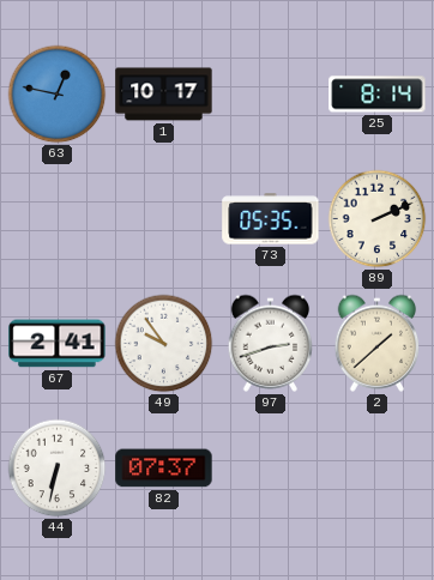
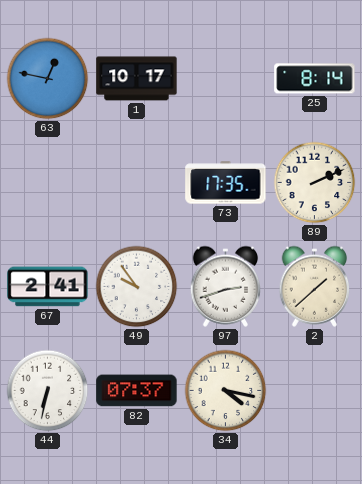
73: 05:35 -> 17:35
34: none -> 4:17
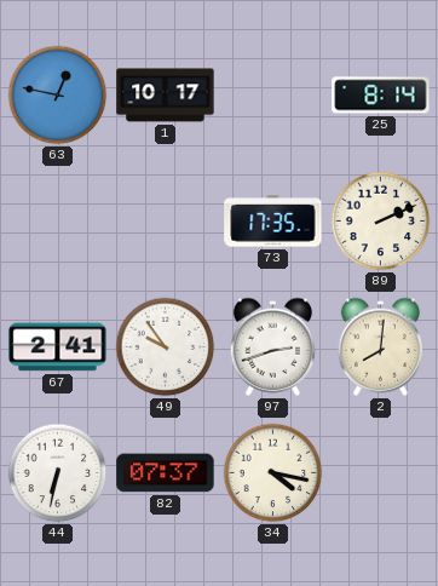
2: 1:38 -> 8:01
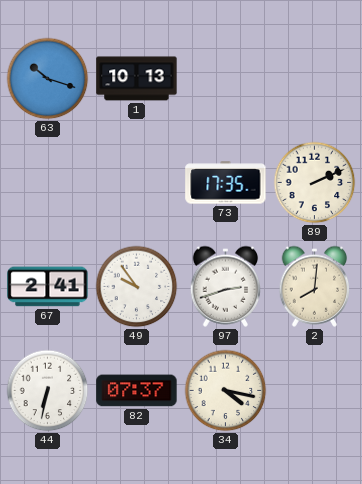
63: 12:47 -> 10:18
1: 10:17 -> 10:13
25: 8:14 -> none
